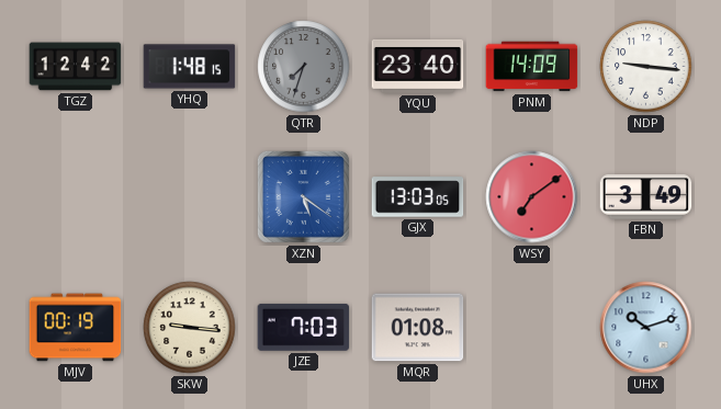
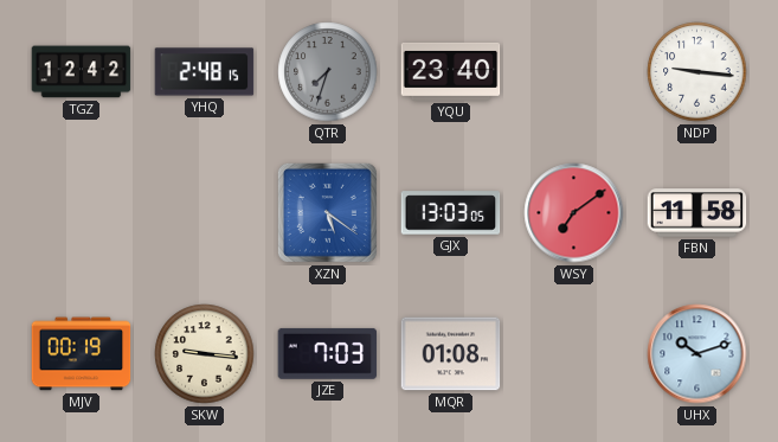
YHQ: 1:48 -> 2:48
PNM: 14:09 -> none
FBN: 3:49 -> 11:58
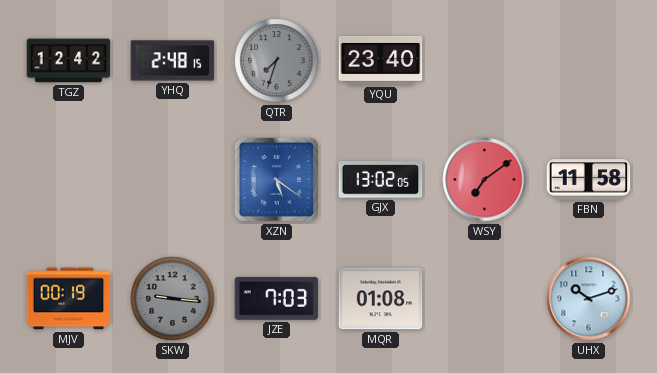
NDP: 9:16 -> none
GJX: 13:03 -> 13:02
SKW dial: cream -> grey
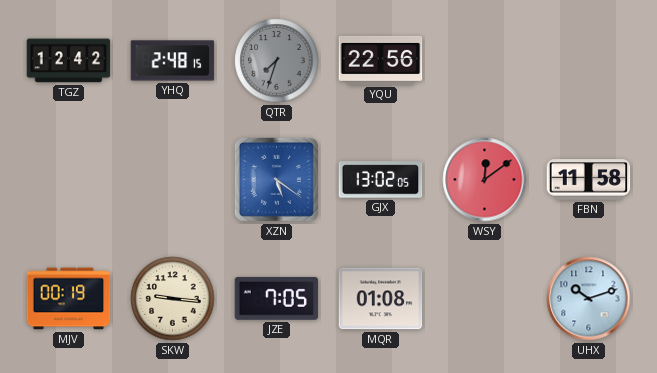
YQU: 23:40 -> 22:56
WSY: 7:09 -> 12:09
SKW dial: grey -> cream
JZE: 7:03 -> 7:05
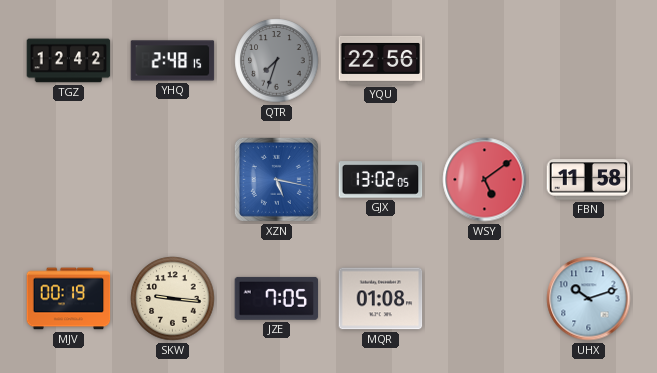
XZN: 5:21 -> 5:17
WSY: 12:09 -> 5:09
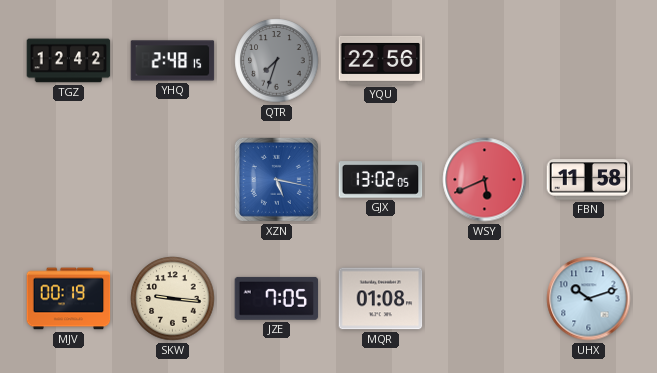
WSY: 5:09 -> 5:41
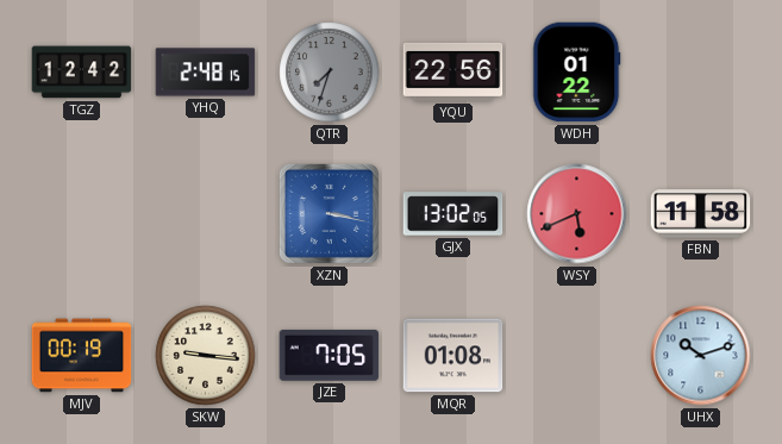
WDH: none -> 01:22
XZN: 5:17 -> 3:17
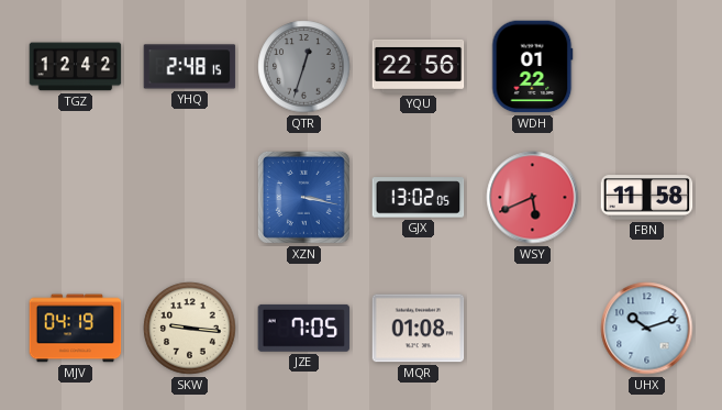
QTR: 7:33 -> 12:33
MJV: 00:19 -> 04:19
